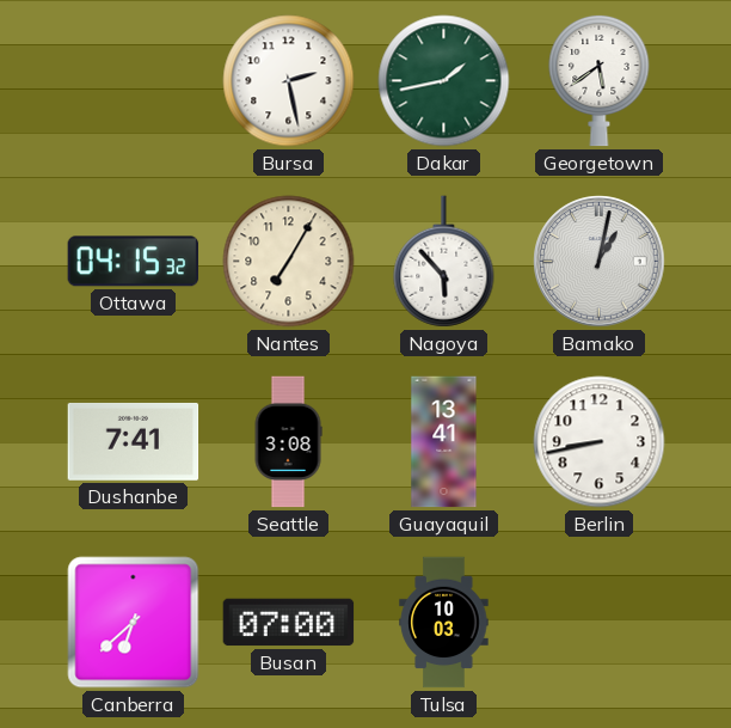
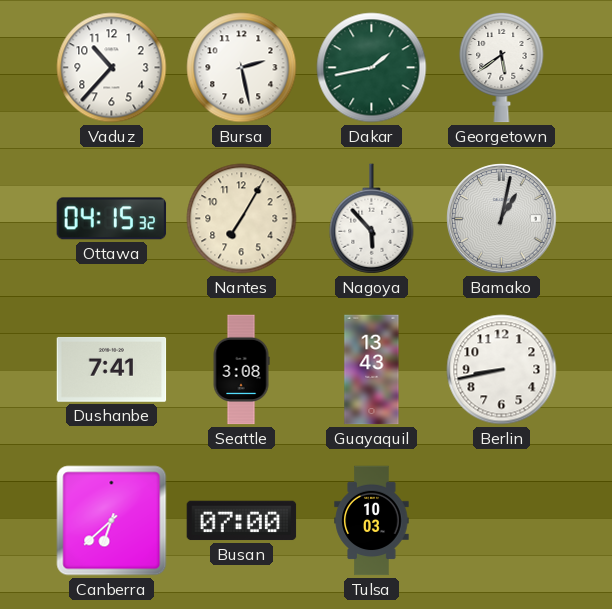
Vaduz: none -> 10:37
Guayaquil: 13:41 -> 13:43
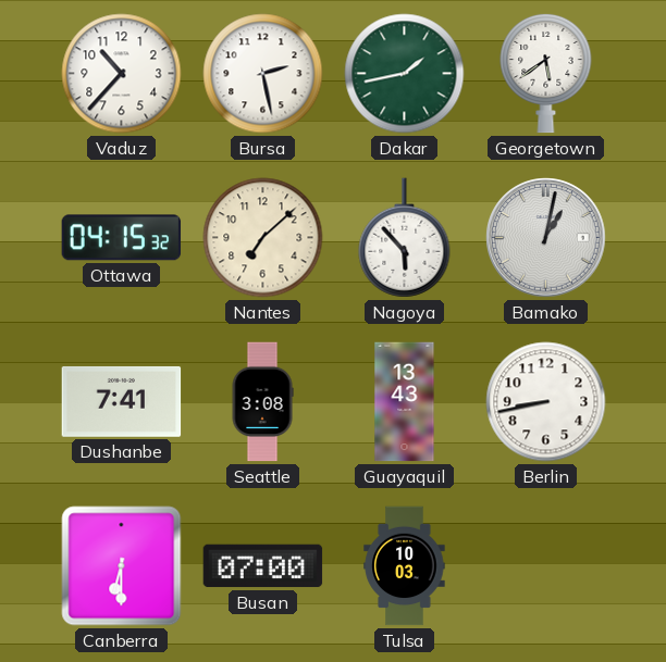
Nantes: 7:05 -> 7:08
Canberra: 6:38 -> 6:30
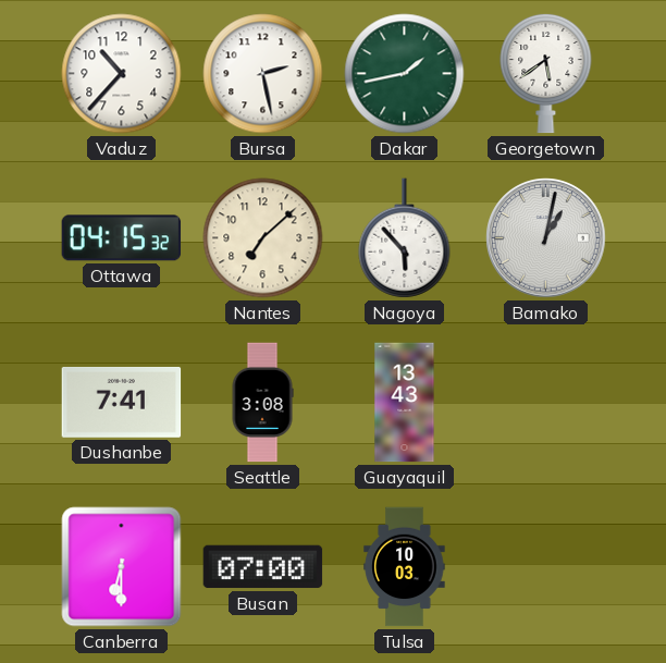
Berlin: 8:43 -> none
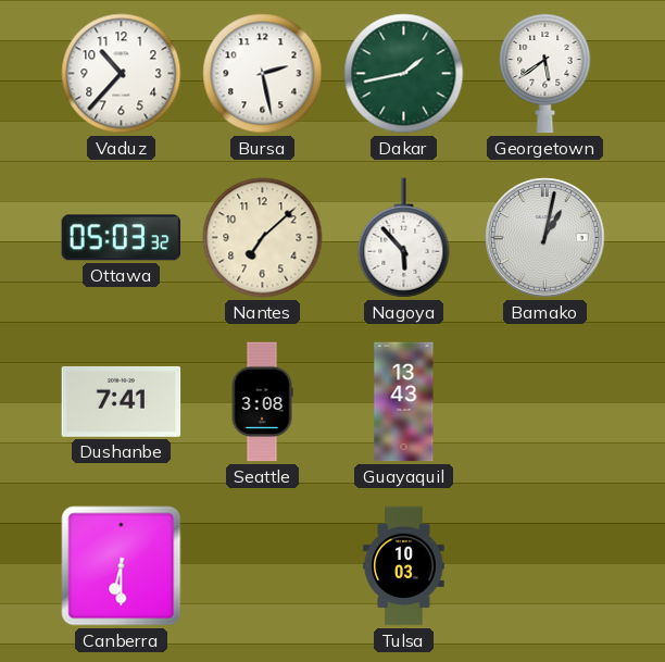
Ottawa: 04:15 -> 05:03
Busan: 07:00 -> none
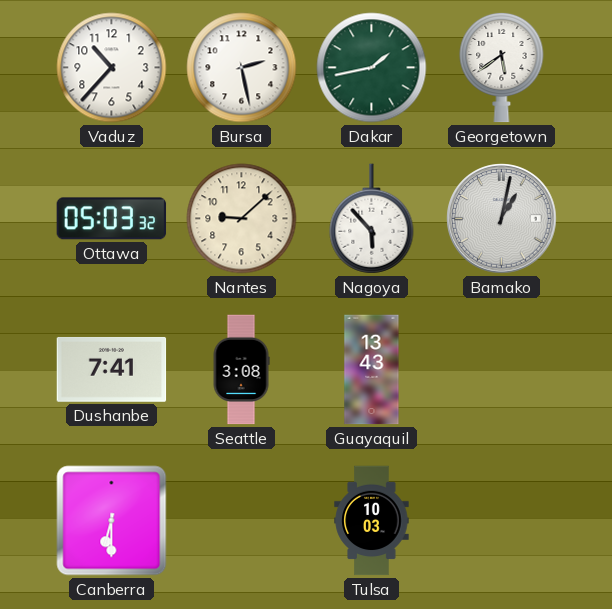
Nantes: 7:08 -> 9:08
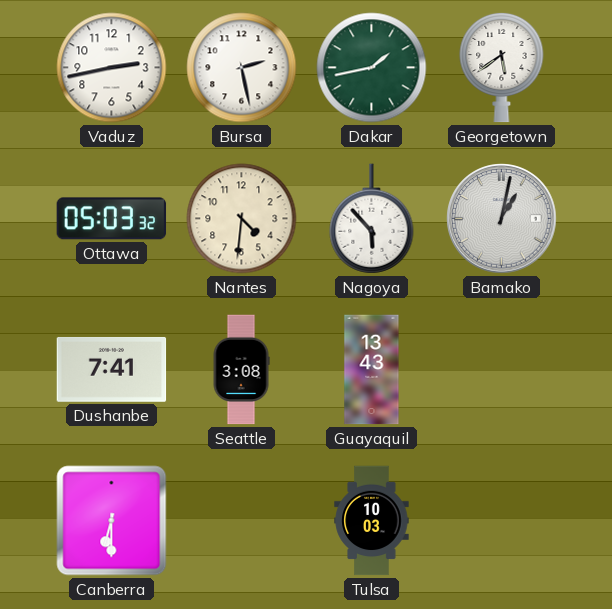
Vaduz: 10:37 -> 2:43
Nantes: 9:08 -> 4:31
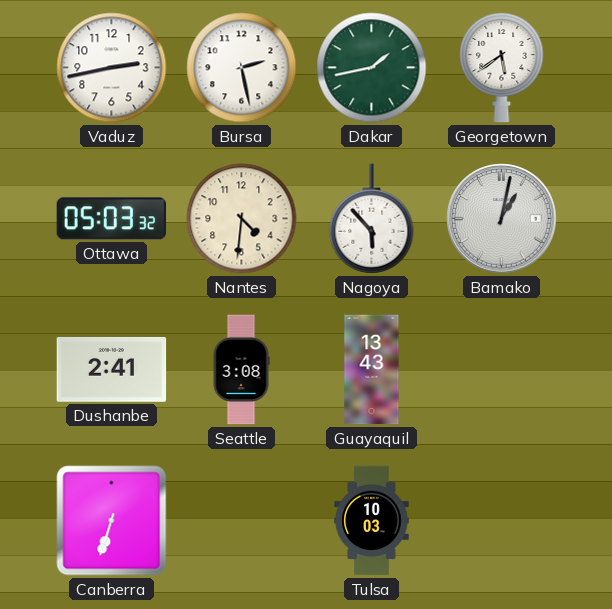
Dushanbe: 7:41 -> 2:41
Canberra: 6:30 -> 6:33
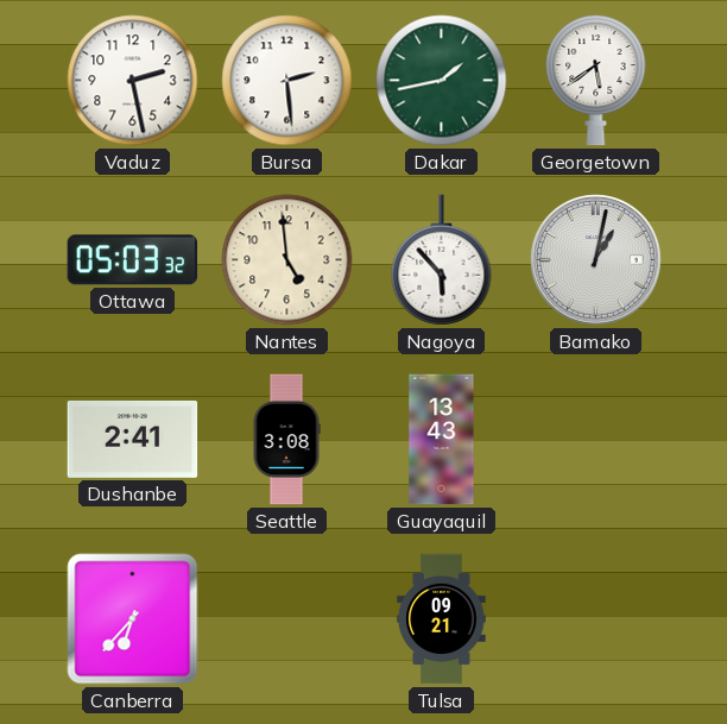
Vaduz: 2:43 -> 2:28
Bursa: 2:28 -> 2:29
Nantes: 4:31 -> 4:59
Canberra: 6:33 -> 6:37
Tulsa: 10:03 -> 09:21
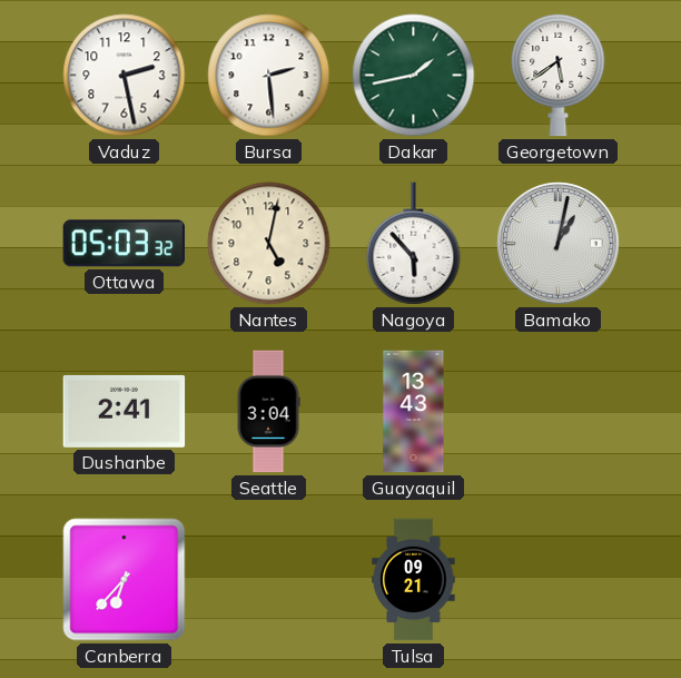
Nantes: 4:59 -> 5:02
Seattle: 3:08 -> 3:04
